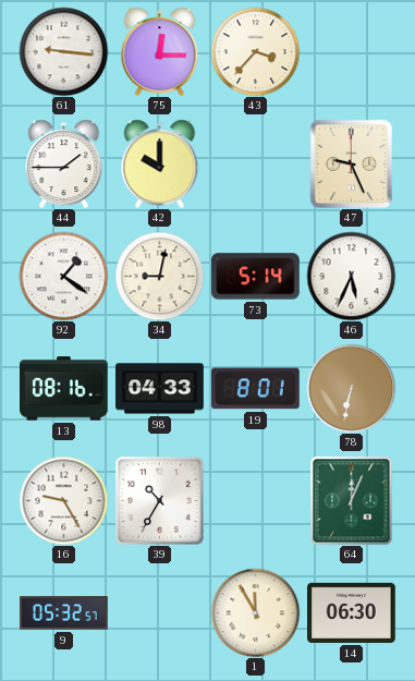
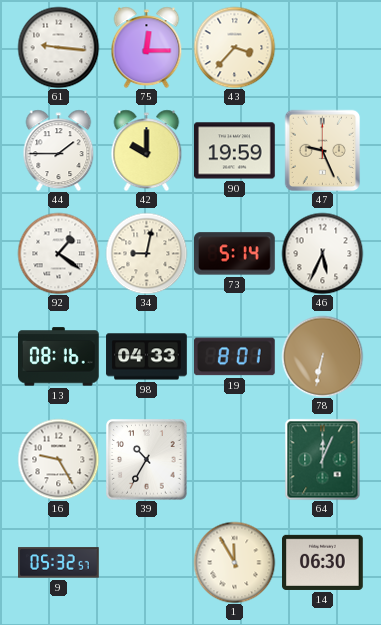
90: none -> 19:59
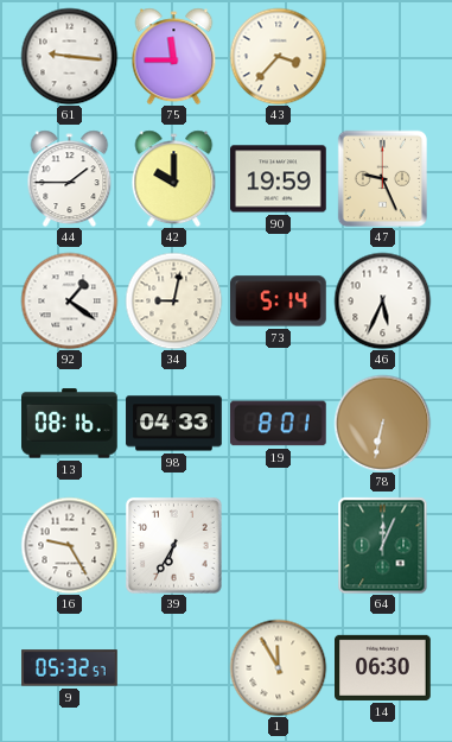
75: 12:15 -> 11:45
39: 10:35 -> 6:35
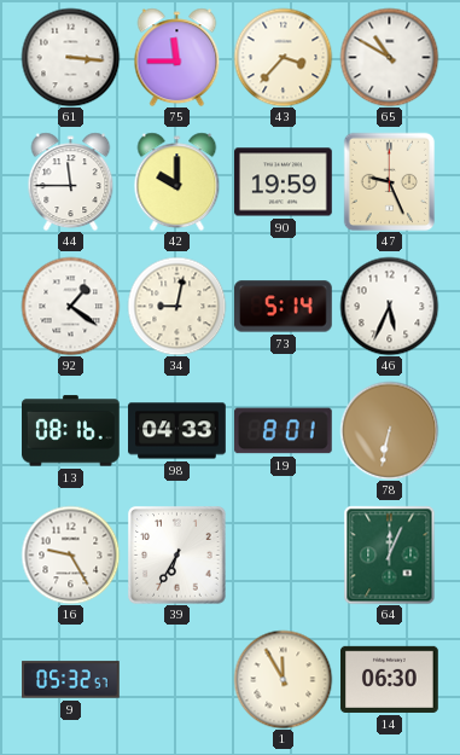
61: 9:16 -> 3:16
65: none -> 10:50
44: 1:45 -> 11:45
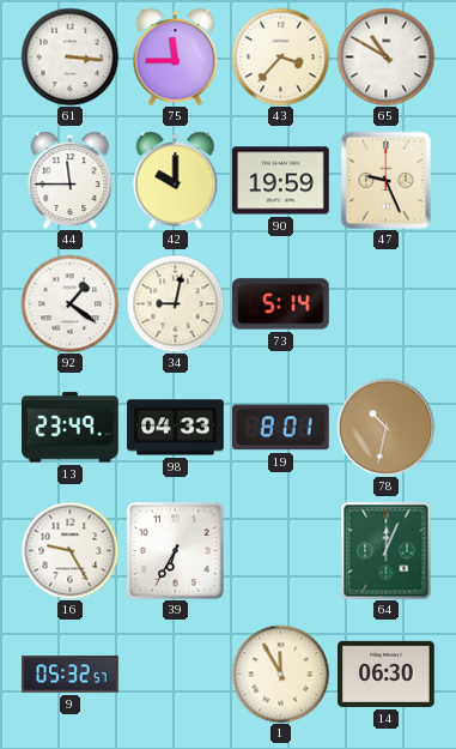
46: 5:34 -> none
13: 08:16 -> 23:49
78: 6:32 -> 10:32
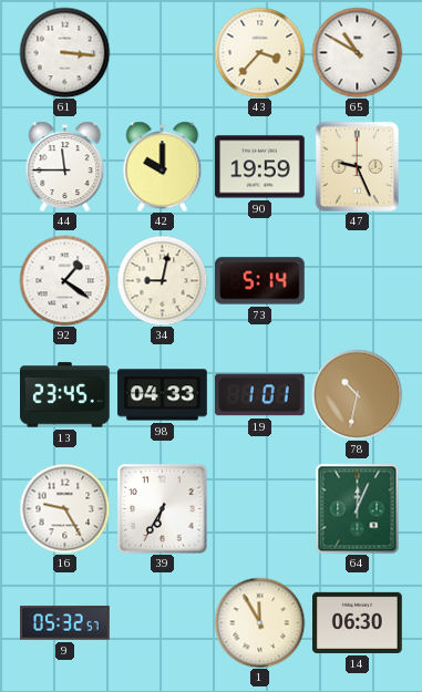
75: 11:45 -> none
13: 23:49 -> 23:45
19: 8:01 -> 1:01
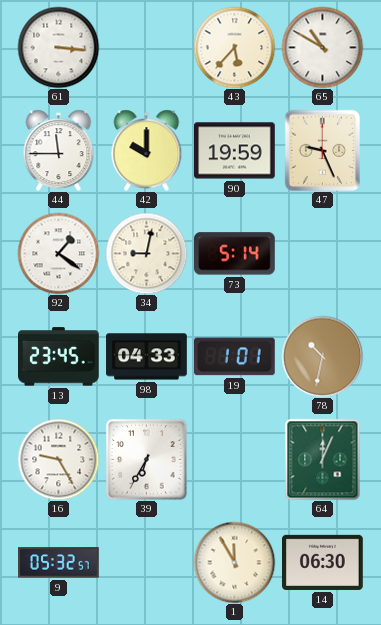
43: 3:37 -> 5:37
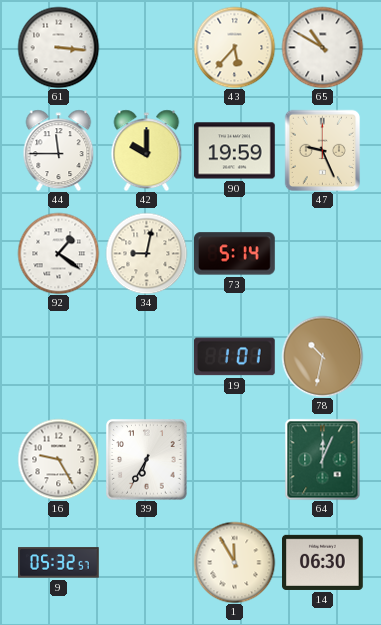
13: 23:45 -> none
98: 04:33 -> none
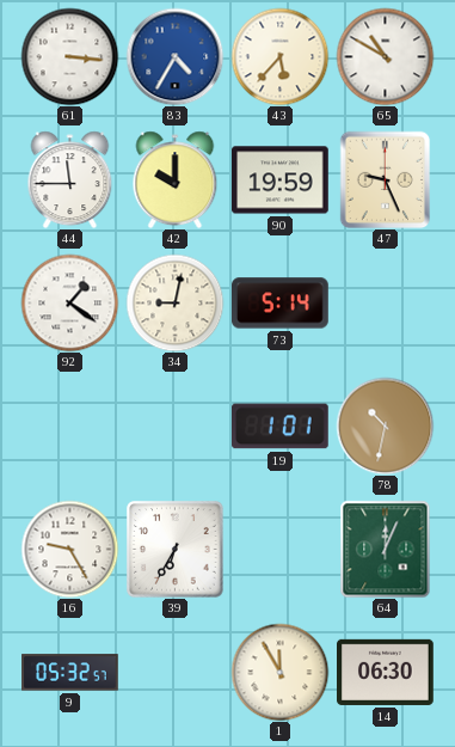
83: none -> 4:35
